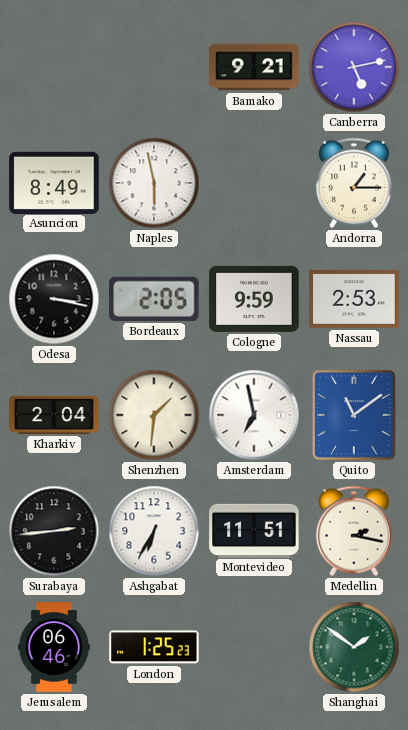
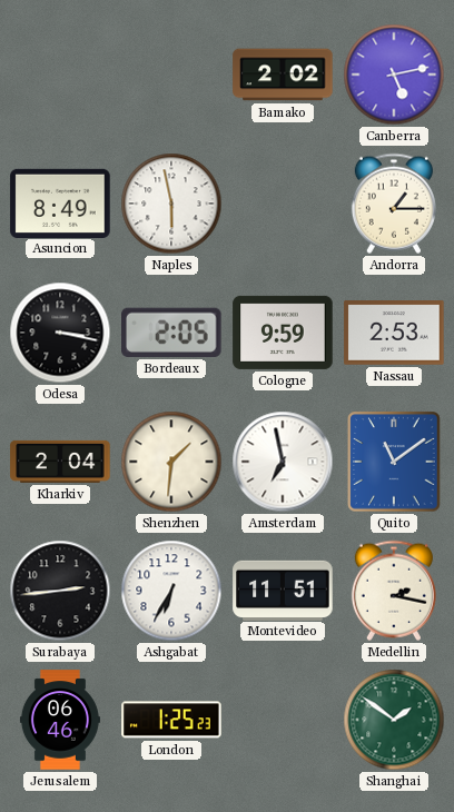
Bamako: 9:21 -> 2:02
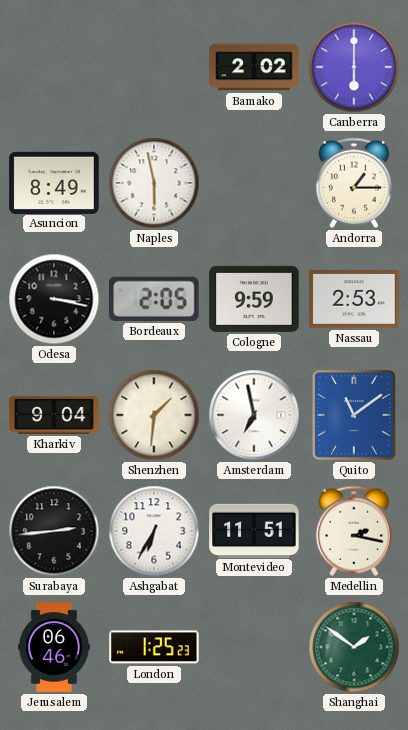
Canberra: 5:13 -> 6:00
Kharkiv: 2:04 -> 9:04
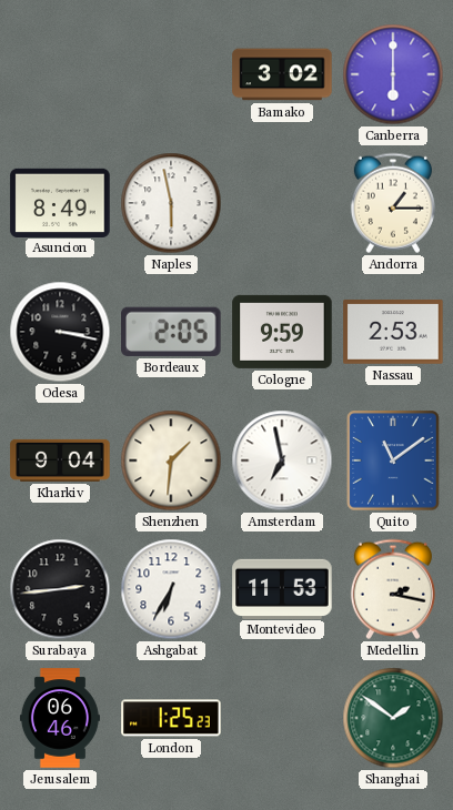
Bamako: 2:02 -> 3:02
Montevideo: 11:51 -> 11:53
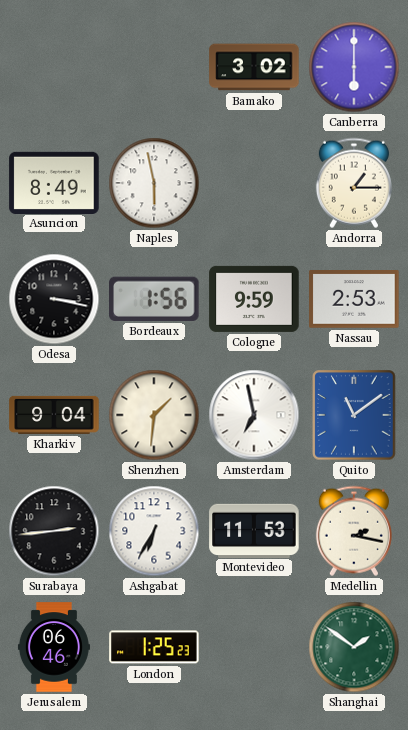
Bordeaux: 2:05 -> 1:56
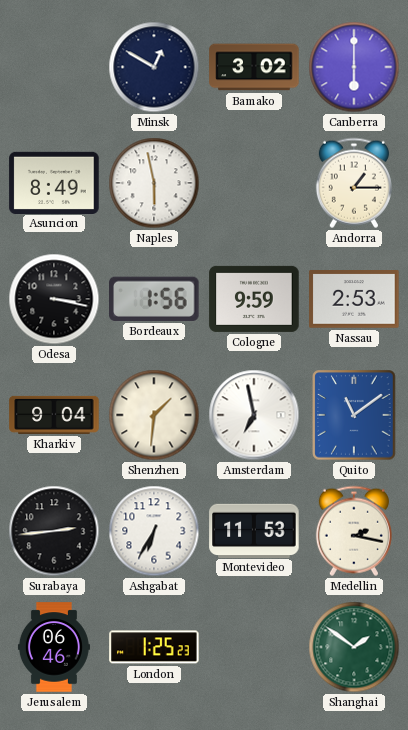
Minsk: none -> 12:50
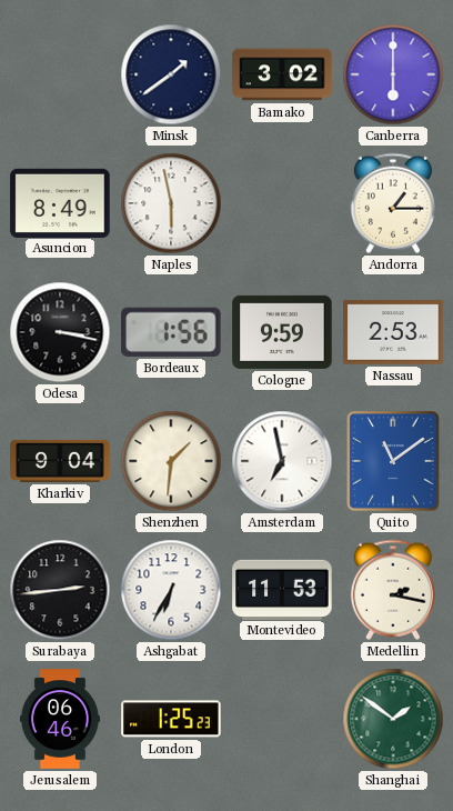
Minsk: 12:50 -> 1:39
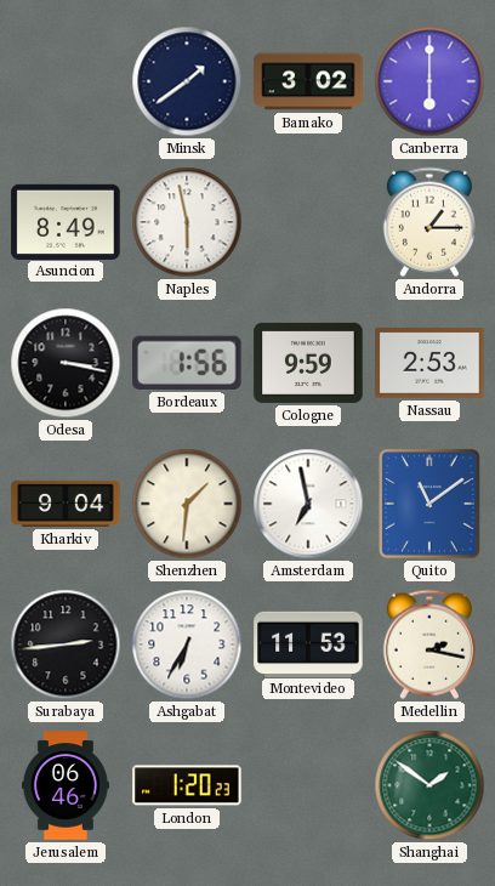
London: 1:25 -> 1:20
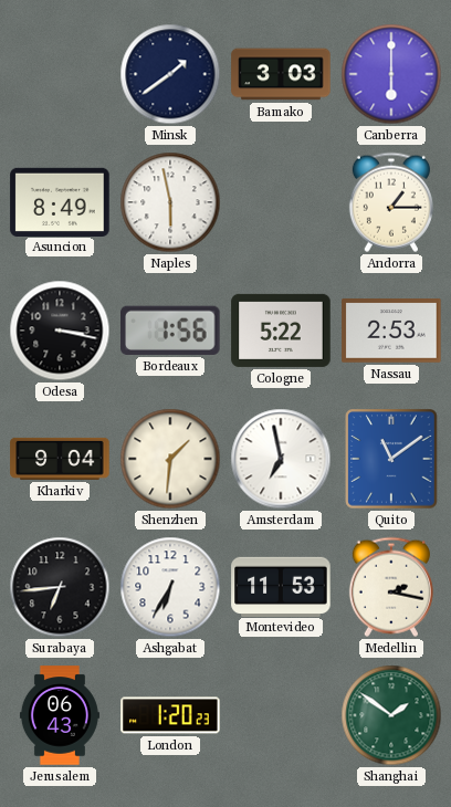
Bamako: 3:02 -> 3:03
Cologne: 9:59 -> 5:22
Surabaya: 2:44 -> 6:44
Jerusalem: 06:46 -> 06:43
